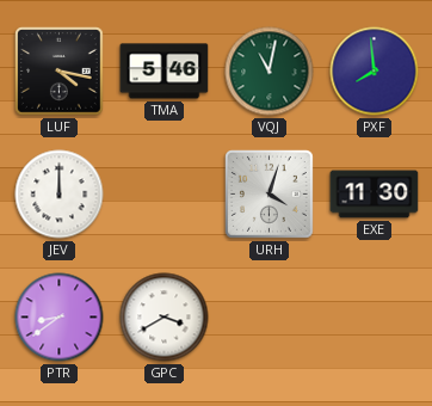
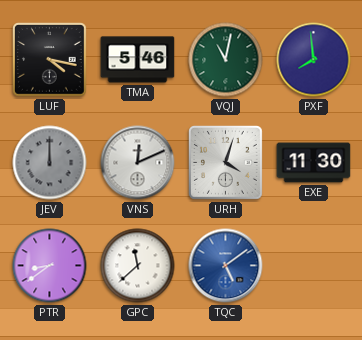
JEV dial: white -> grey
VNS: none -> 12:11
GPC: 3:40 -> 11:38
TQC: none -> 5:09
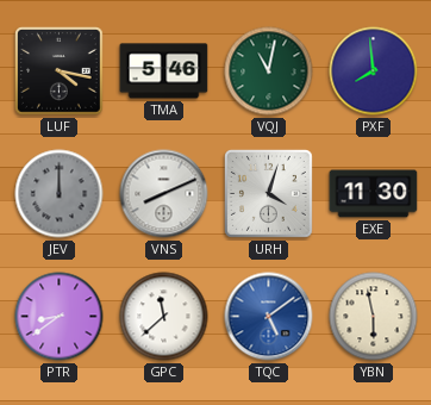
VNS: 12:11 -> 8:11
YBN: none -> 5:58
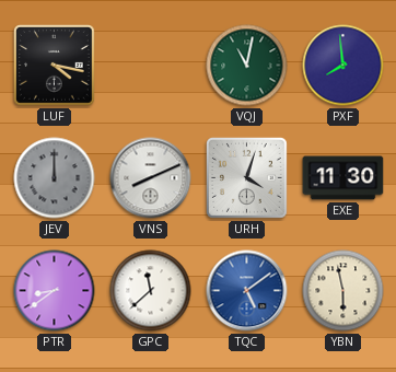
TMA: 5:46 -> none
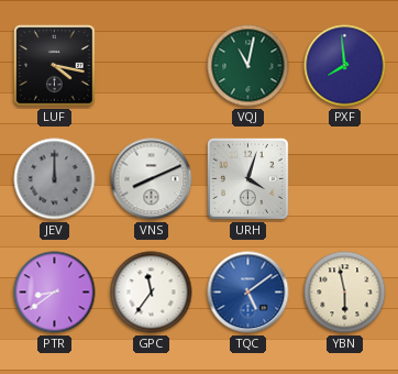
EXE: 11:30 -> none
GPC: 11:38 -> 11:36
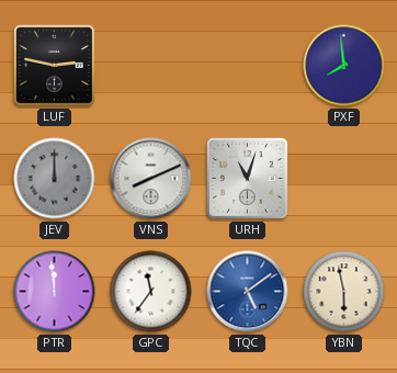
LUF: 4:17 -> 2:47
VQJ: 11:02 -> none
URH: 4:03 -> 11:03
PTR: 8:39 -> 11:59
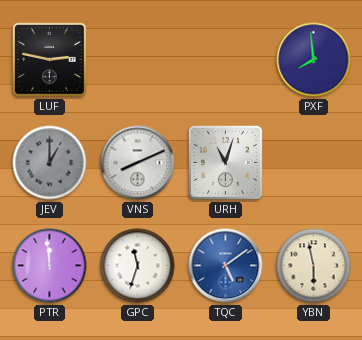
JEV: 12:00 -> 1:00
GPC: 11:36 -> 11:33
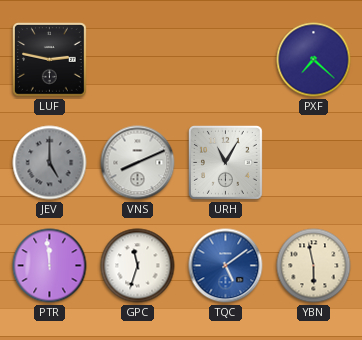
PXF: 7:59 -> 7:22
JEV: 1:00 -> 5:00
URH: 11:03 -> 11:05
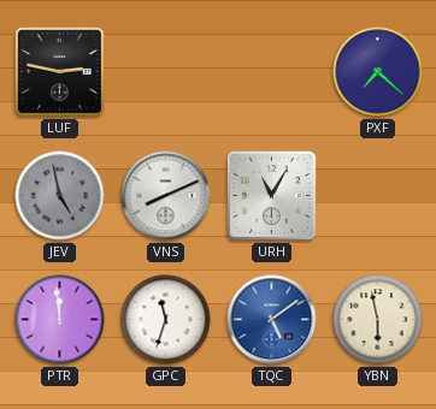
JEV: 5:00 -> 4:58
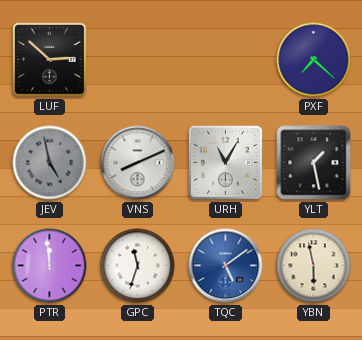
LUF: 2:47 -> 2:52
YLT: none -> 1:28
